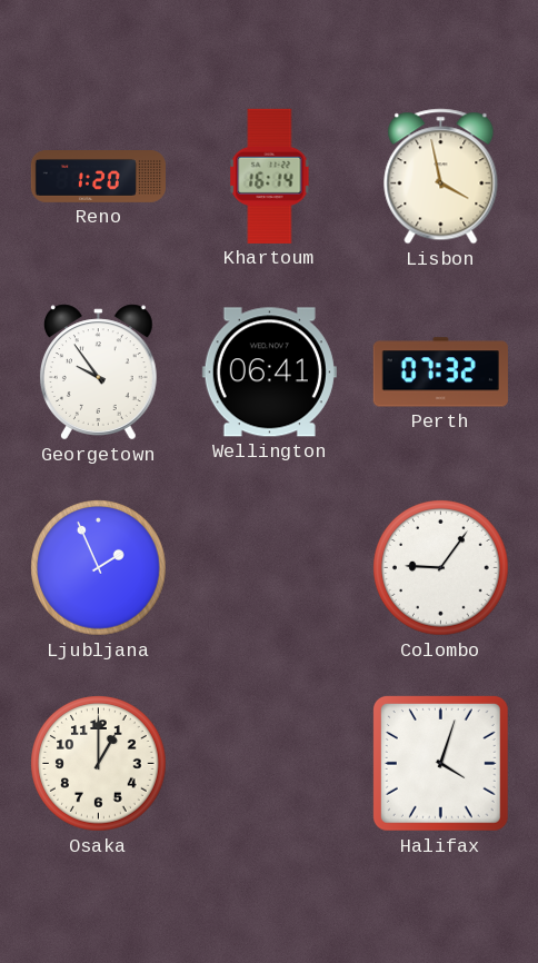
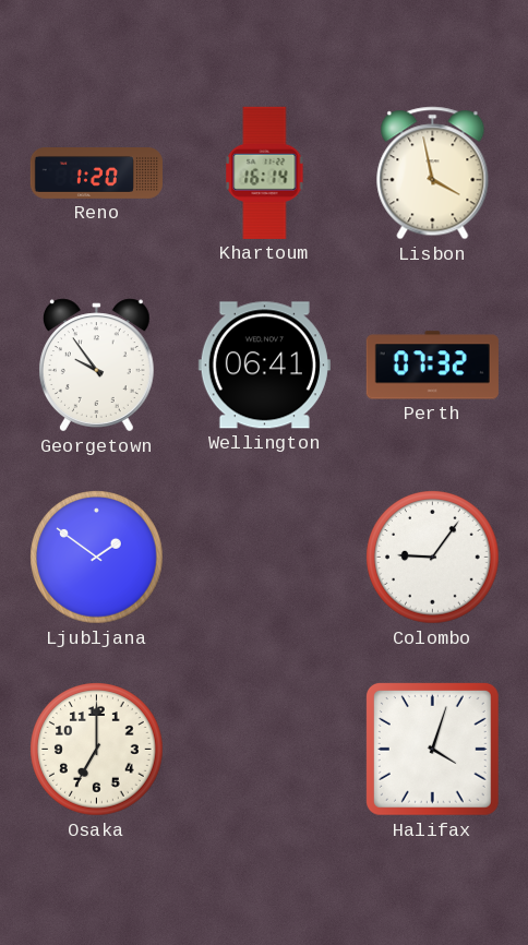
Ljubljana: 1:56 -> 1:51
Osaka: 1:00 -> 7:00
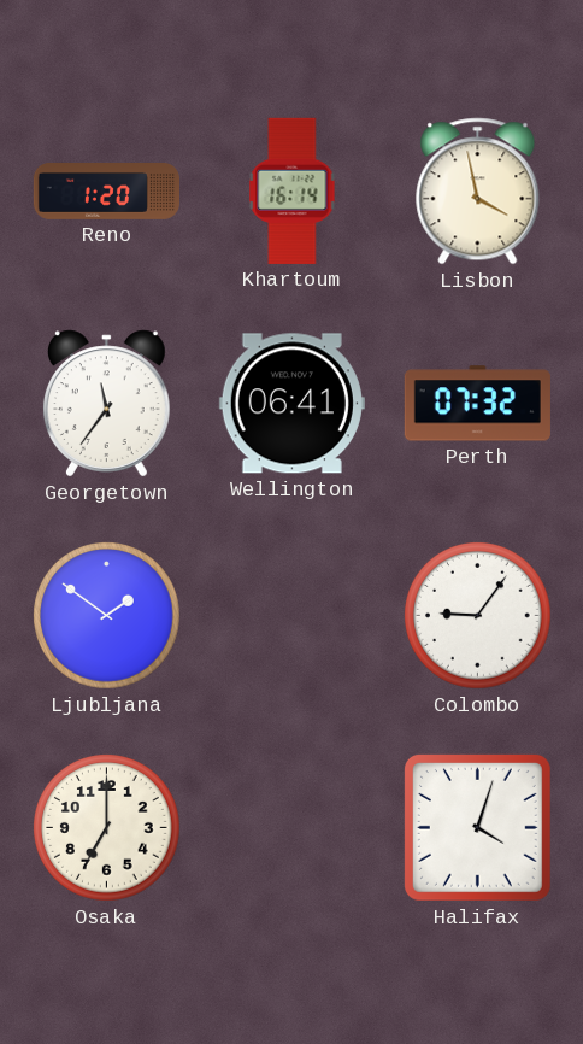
Georgetown: 9:54 -> 11:36
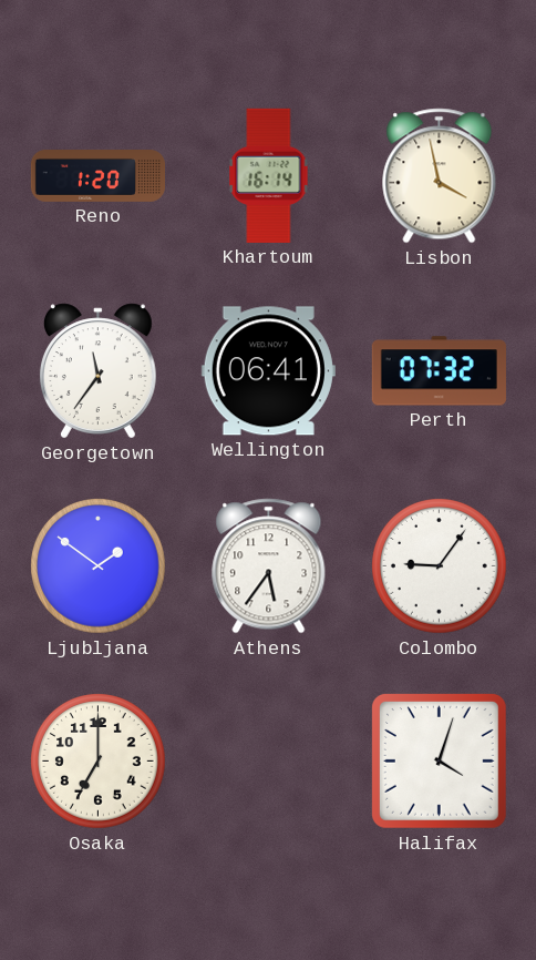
Athens: none -> 5:36
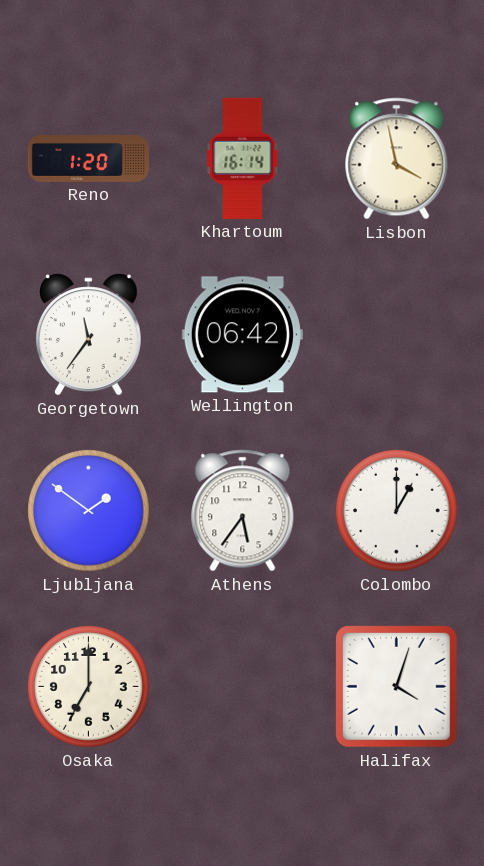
Wellington: 06:41 -> 06:42
Perth: 07:32 -> none
Colombo: 9:06 -> 1:00
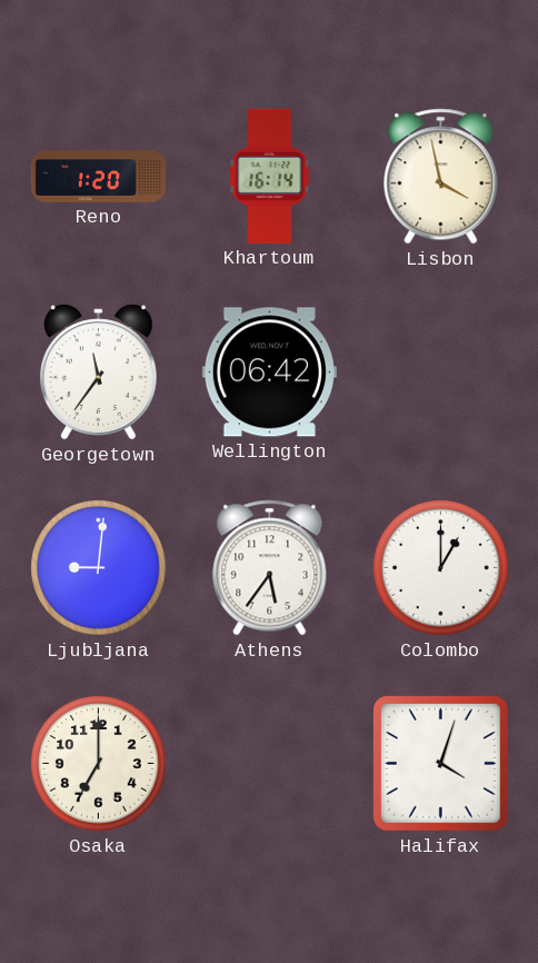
Ljubljana: 1:51 -> 9:01
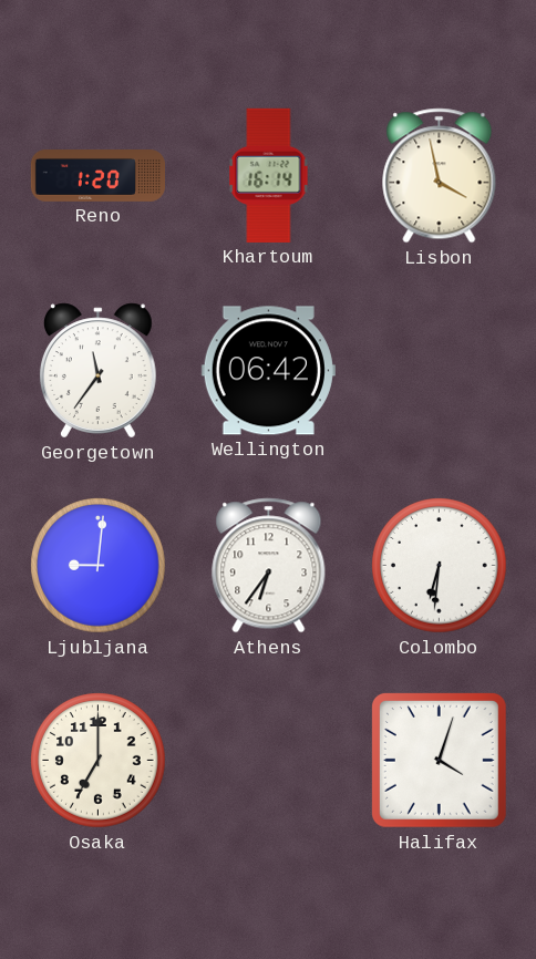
Athens: 5:36 -> 6:36
Colombo: 1:00 -> 6:31
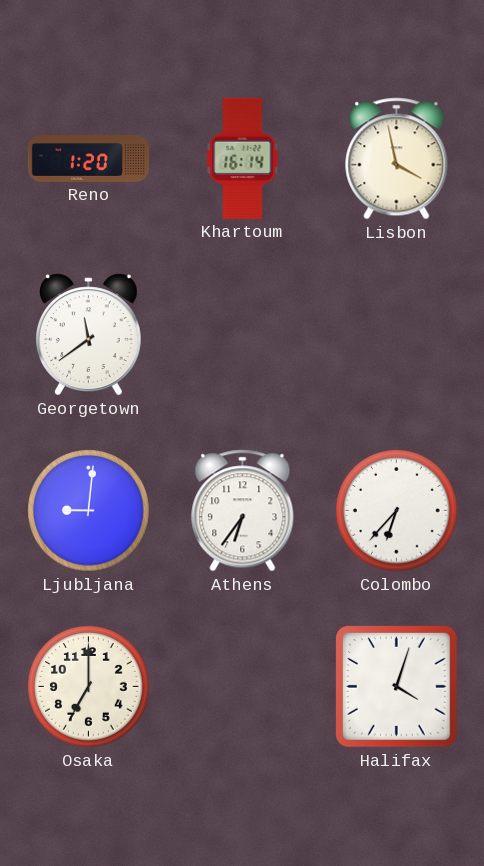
Georgetown: 11:36 -> 11:39
Wellington: 06:42 -> none
Colombo: 6:31 -> 6:37
